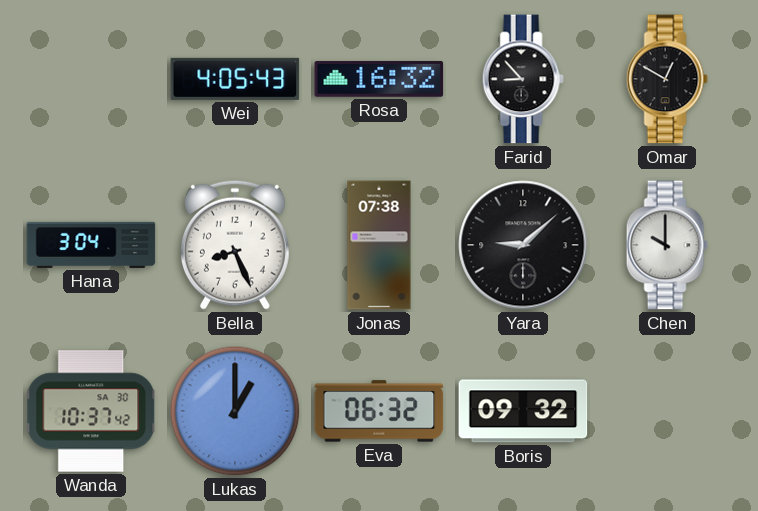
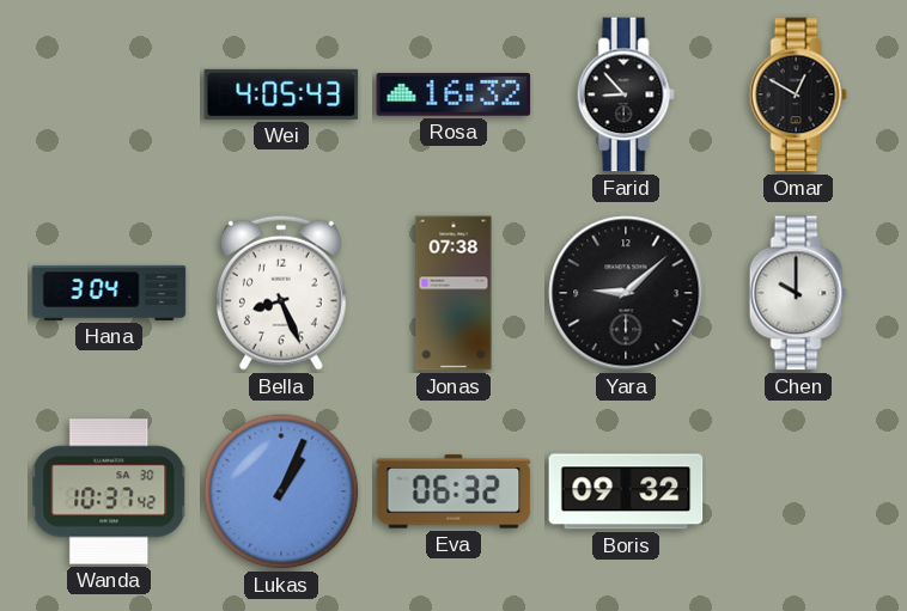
Lukas: 1:00 -> 1:04
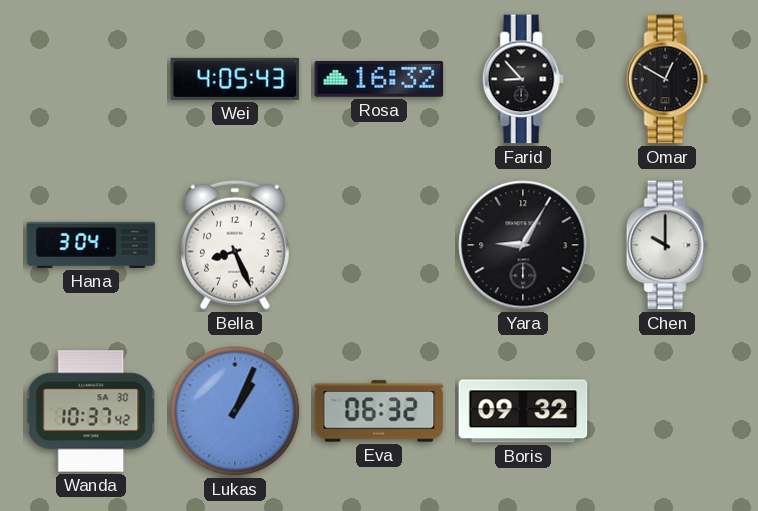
Jonas: 07:38 -> none
Yara: 9:08 -> 9:05
